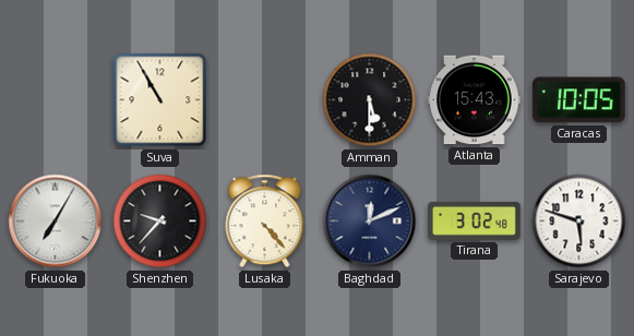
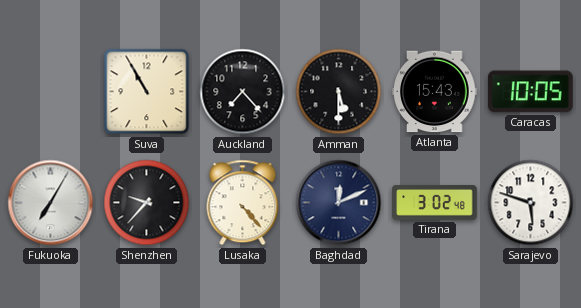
Auckland: none -> 7:23
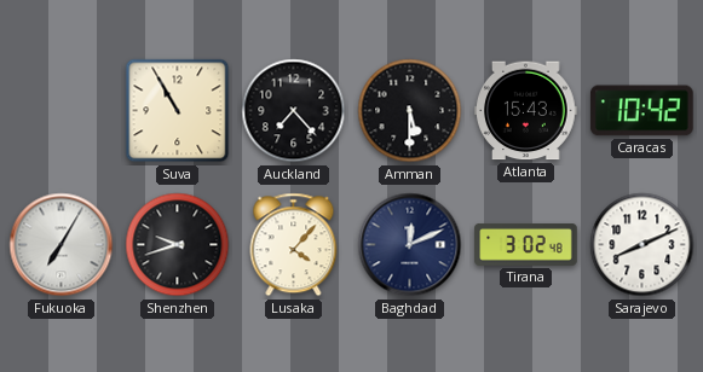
Caracas: 10:05 -> 10:42
Shenzhen: 9:37 -> 9:42
Lusaka: 4:23 -> 4:07
Sarajevo: 5:48 -> 8:11
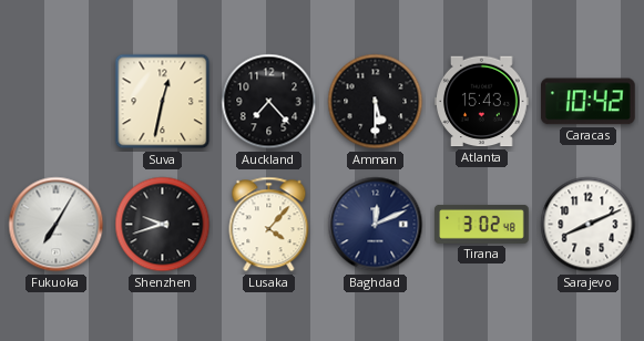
Suva: 10:55 -> 12:32
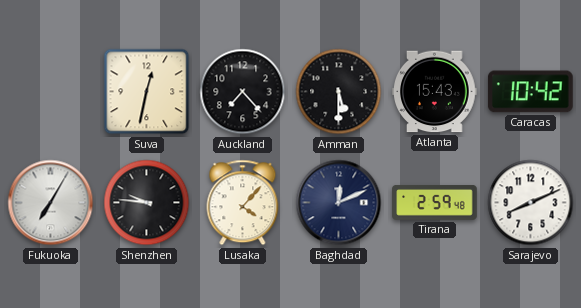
Shenzhen: 9:42 -> 9:46
Tirana: 3:02 -> 2:59
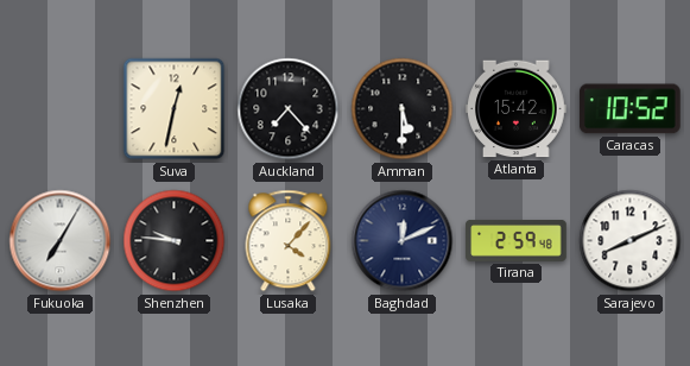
Atlanta: 15:43 -> 15:42
Caracas: 10:42 -> 10:52
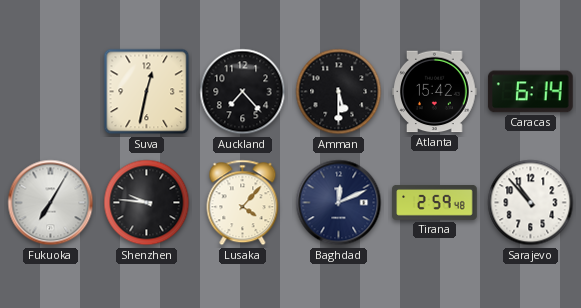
Caracas: 10:52 -> 6:14
Sarajevo: 8:11 -> 10:53
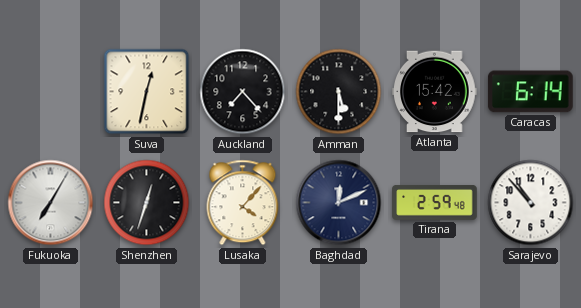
Shenzhen: 9:46 -> 12:33
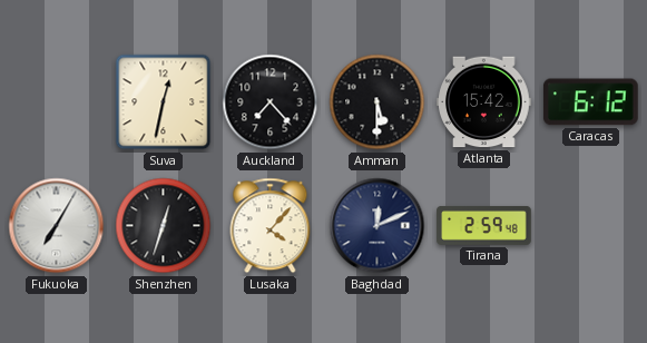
Caracas: 6:14 -> 6:12
Sarajevo: 10:53 -> none
